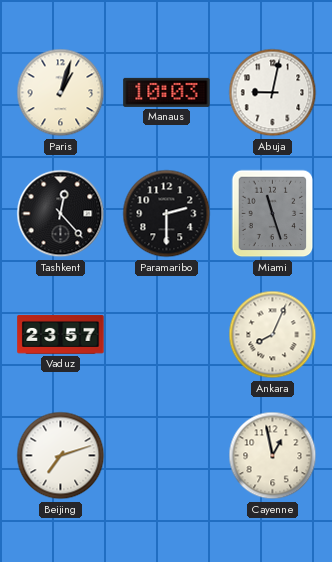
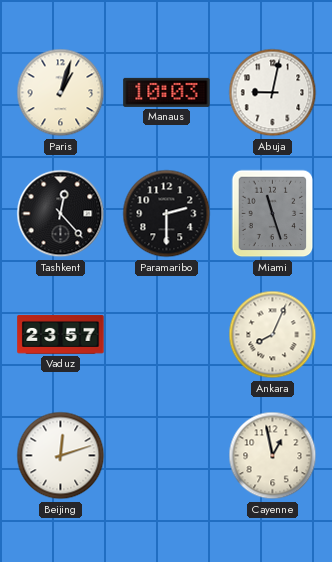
Beijing: 7:12 -> 12:12
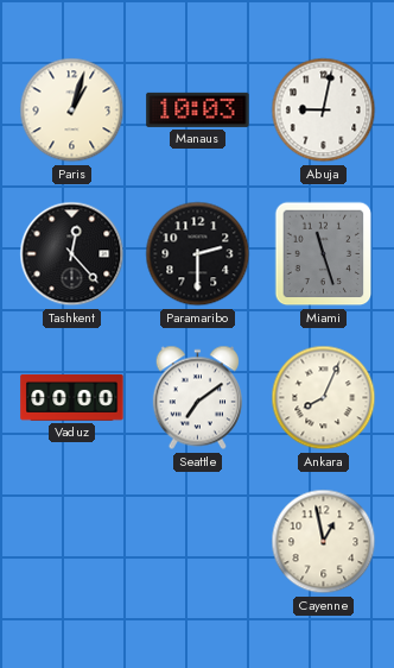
Vaduz: 23:57 -> 00:00
Seattle: none -> 7:09
Beijing: 12:12 -> none
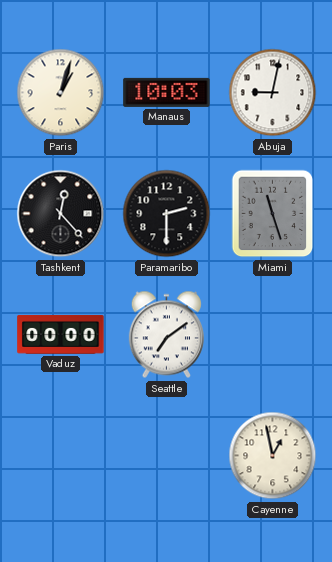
Ankara: 8:04 -> none
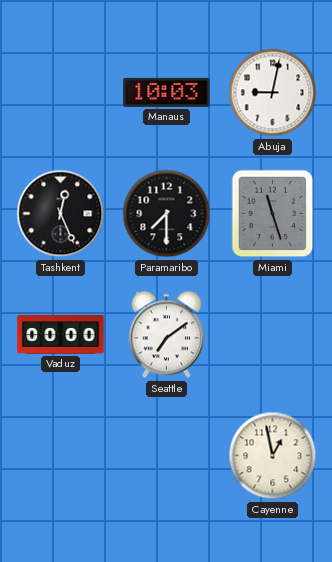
Paris: 1:03 -> none
Tashkent: 12:23 -> 12:26
Paramaribo: 2:30 -> 7:30
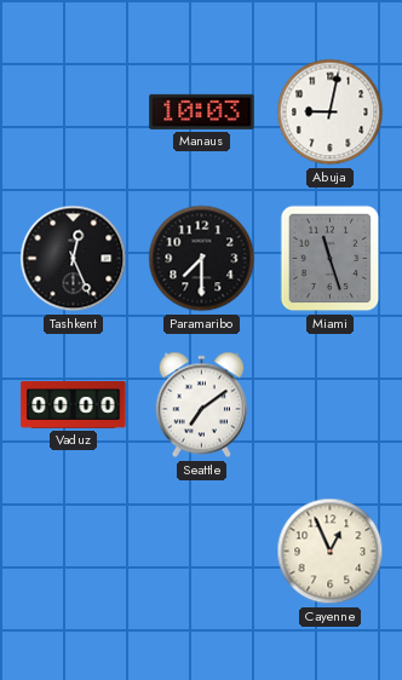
Cayenne: 12:58 -> 12:56
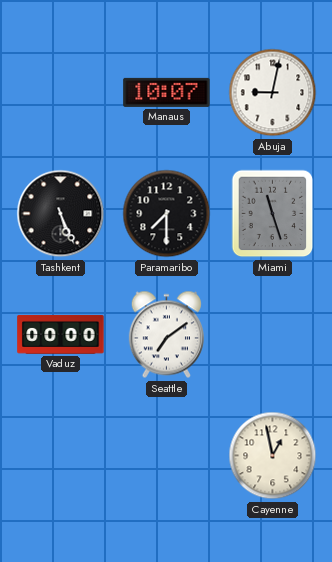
Manaus: 10:03 -> 10:07
Tashkent: 12:26 -> 5:26
Cayenne: 12:56 -> 12:58
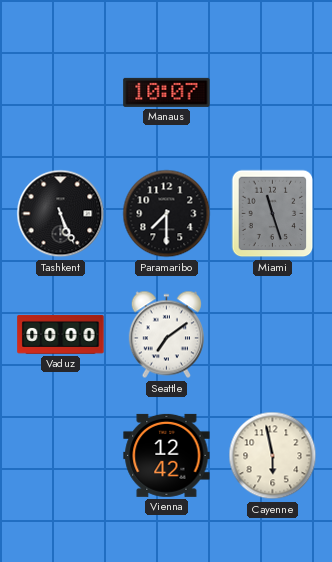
Abuja: 9:02 -> none
Vienna: none -> 12:42
Cayenne: 12:58 -> 5:58
